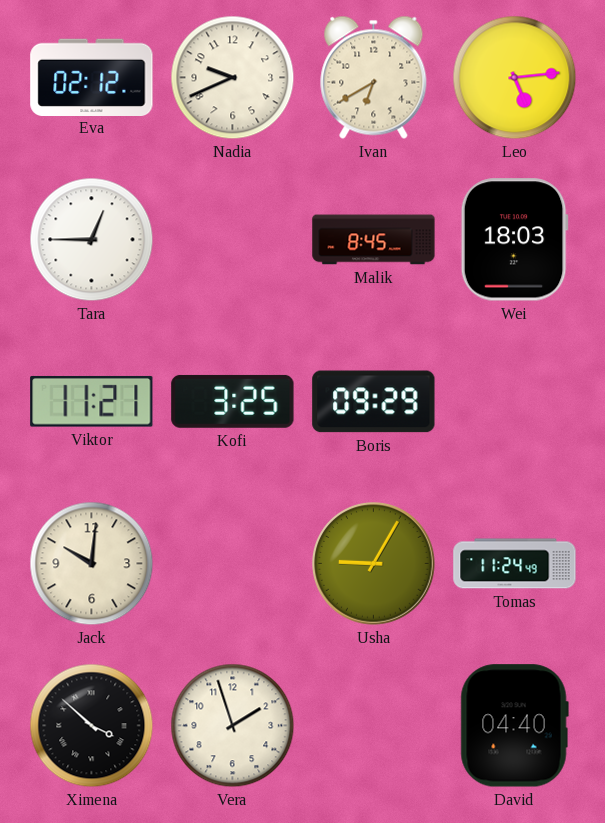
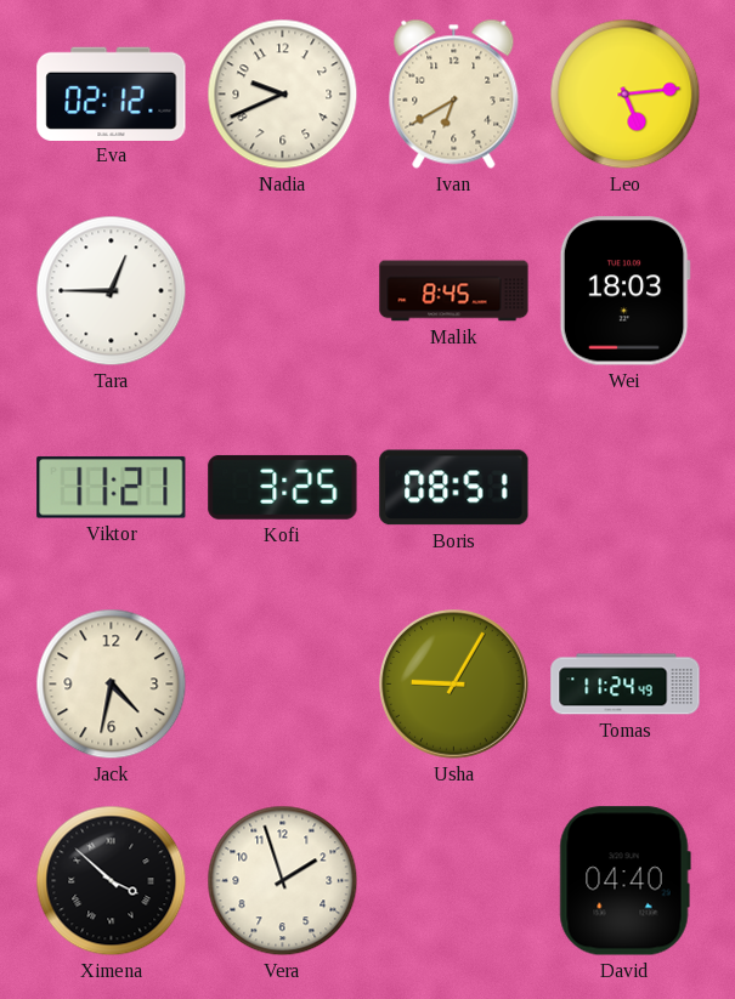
Boris: 09:29 -> 08:51
Jack: 10:01 -> 4:32
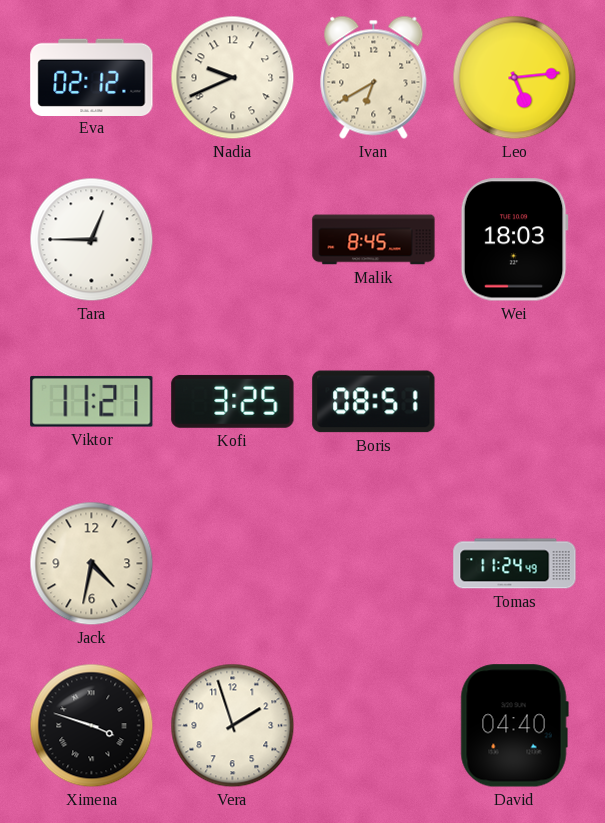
Usha: 9:05 -> none
Ximena: 3:52 -> 3:48
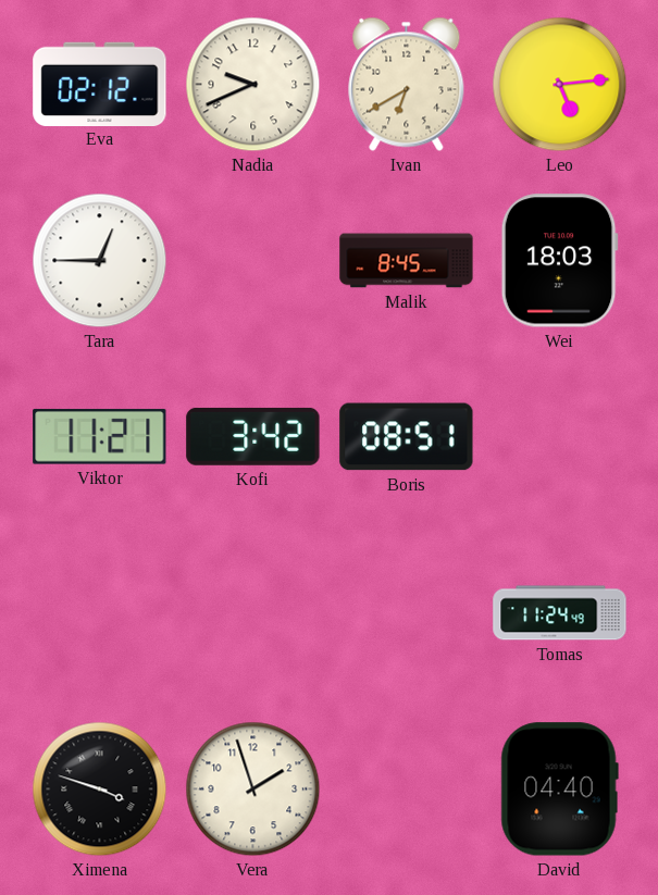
Kofi: 3:25 -> 3:42
Jack: 4:32 -> none
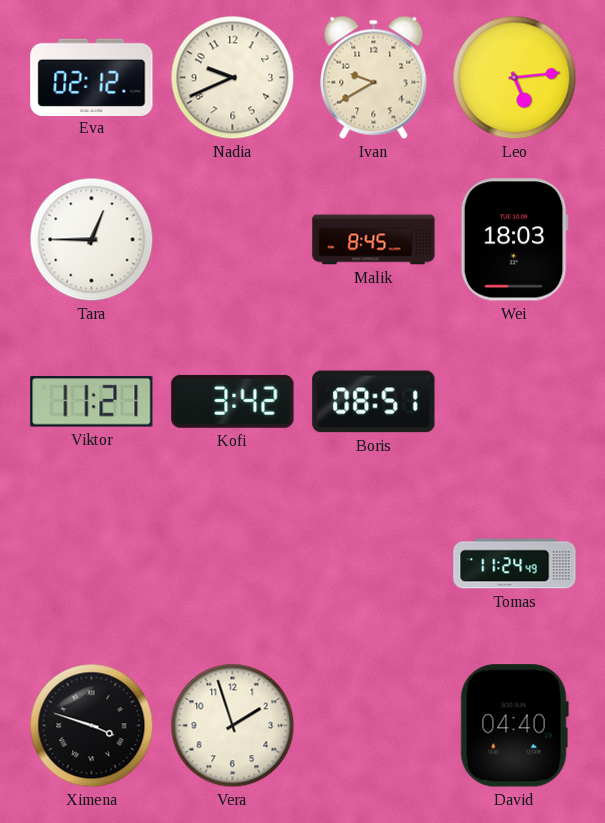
Ivan: 6:40 -> 9:40
